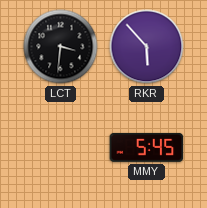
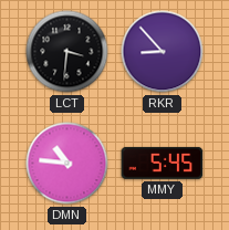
RKR: 5:53 -> 8:53
DMN: none -> 10:46
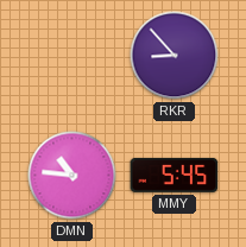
LCT: 3:31 -> none
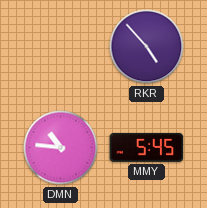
RKR: 8:53 -> 4:53
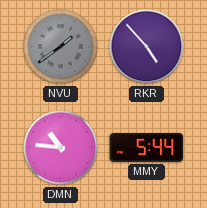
NVU: none -> 1:39
MMY: 5:45 -> 5:44
